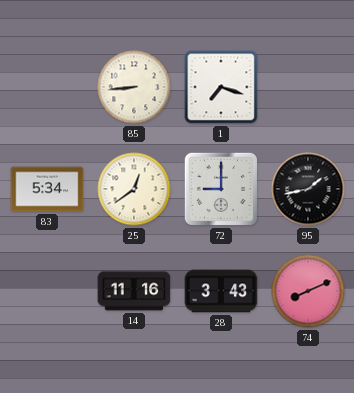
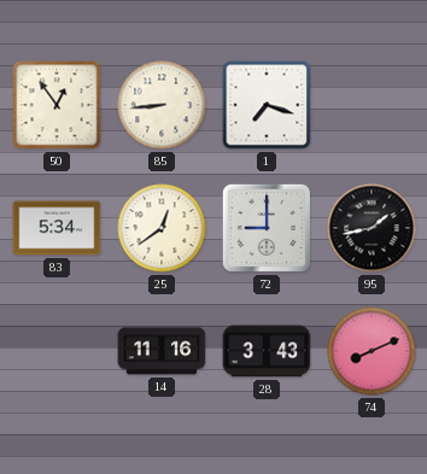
50: none -> 12:54
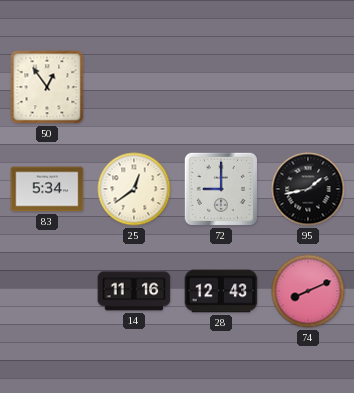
85: 8:44 -> none
1: 7:18 -> none
28: 3:43 -> 12:43
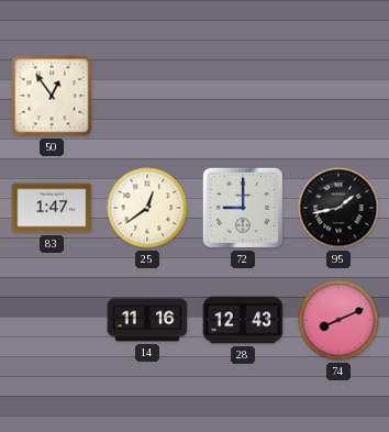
83: 5:34 -> 1:47
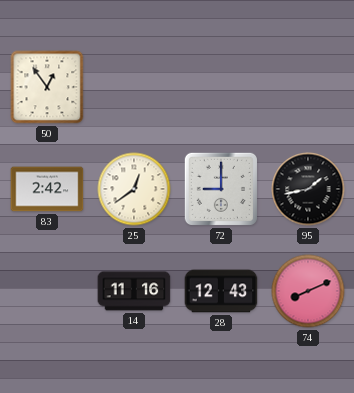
83: 1:47 -> 2:42
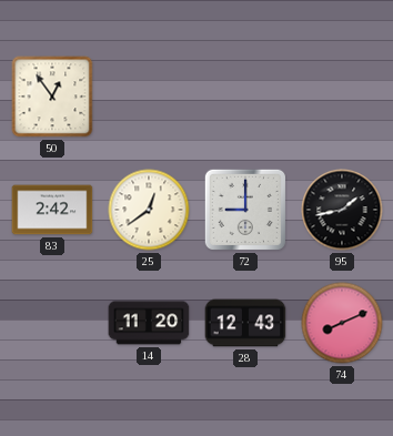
14: 11:16 -> 11:20
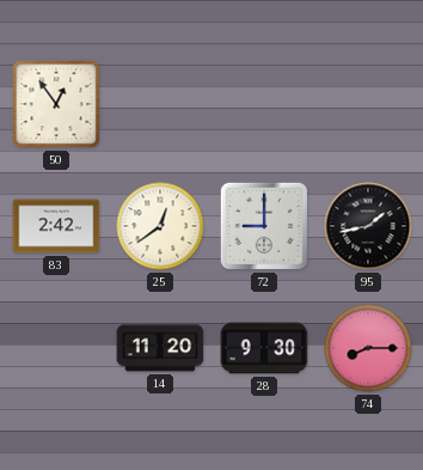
28: 12:43 -> 9:30
74: 8:11 -> 8:15
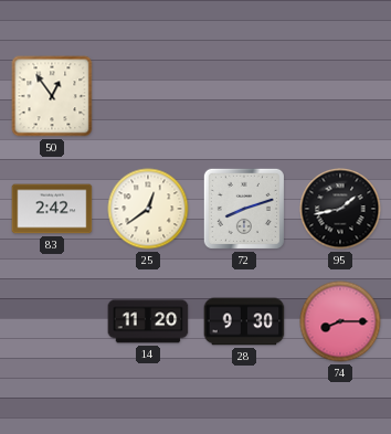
72: 9:00 -> 8:12
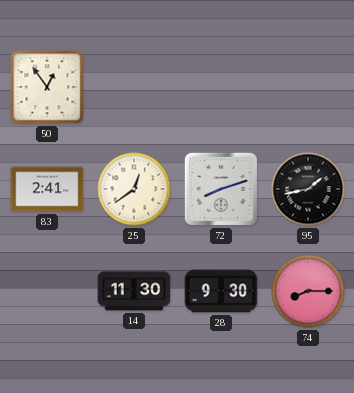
83: 2:42 -> 2:41
14: 11:20 -> 11:30
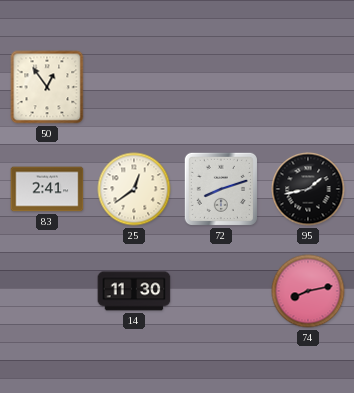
28: 9:30 -> none
74: 8:15 -> 8:13
